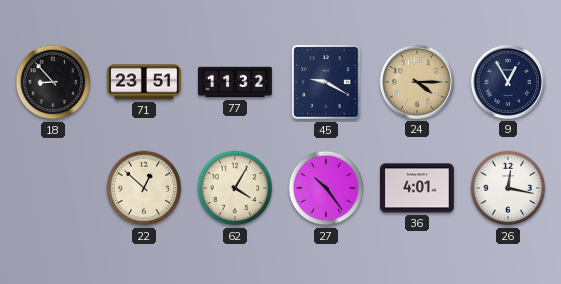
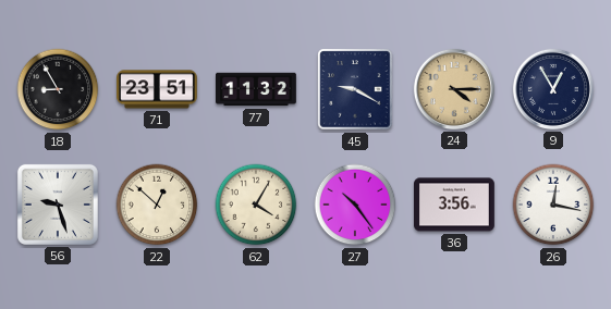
18: 8:53 -> 8:55
56: none -> 9:27
36: 4:01 -> 3:56
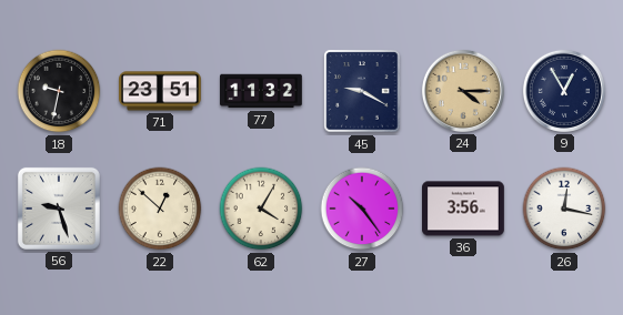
18: 8:55 -> 9:32
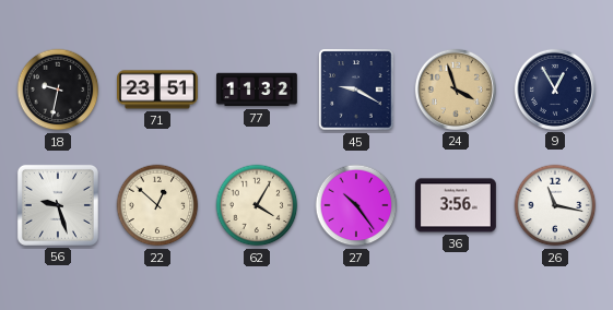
24: 4:15 -> 3:57
26: 12:17 -> 11:17
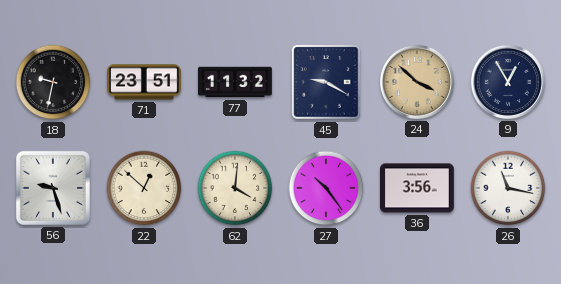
24: 3:57 -> 3:52
62: 4:05 -> 4:01
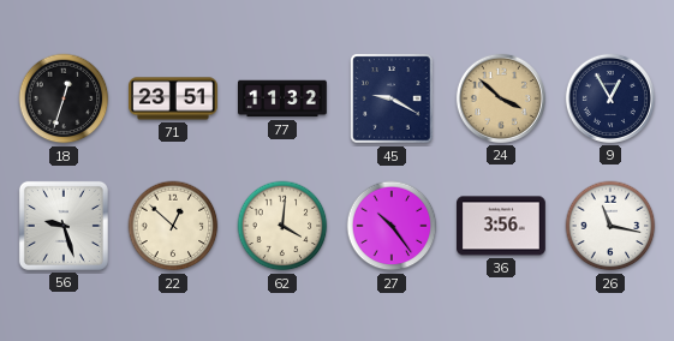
18: 9:32 -> 12:33
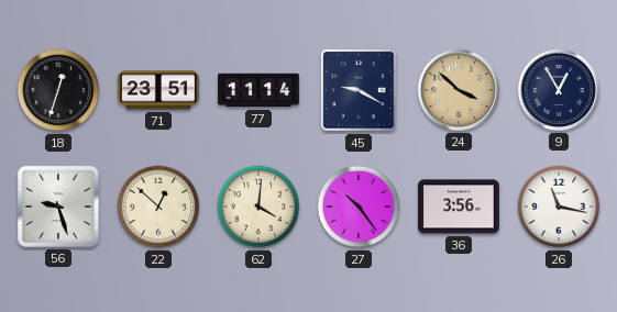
77: 11:32 -> 11:14
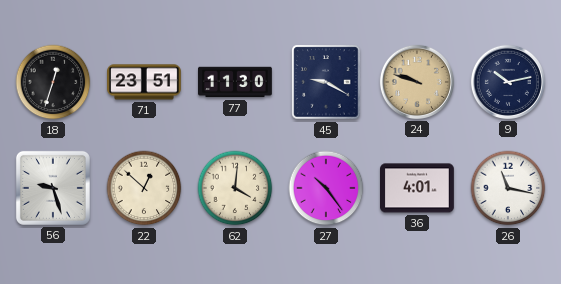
77: 11:14 -> 11:30
24: 3:52 -> 9:48
9: 12:55 -> 10:13
36: 3:56 -> 4:01
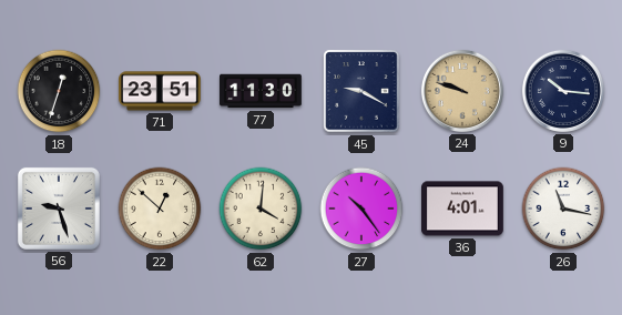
9: 10:13 -> 10:16
